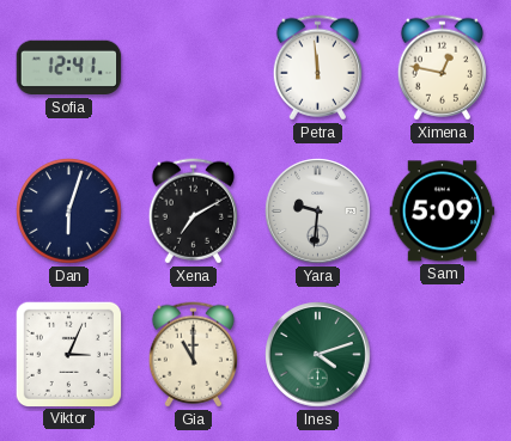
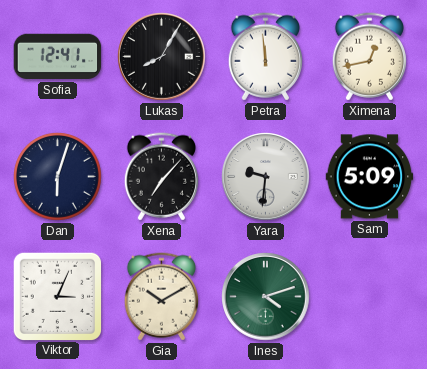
Lukas: none -> 8:05
Ximena: 12:47 -> 12:43
Xena: 7:10 -> 7:07
Gia: 11:00 -> 10:10
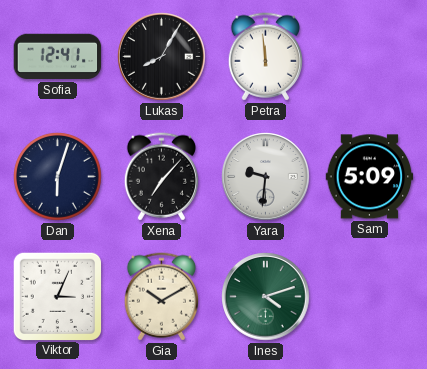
Ximena: 12:43 -> none
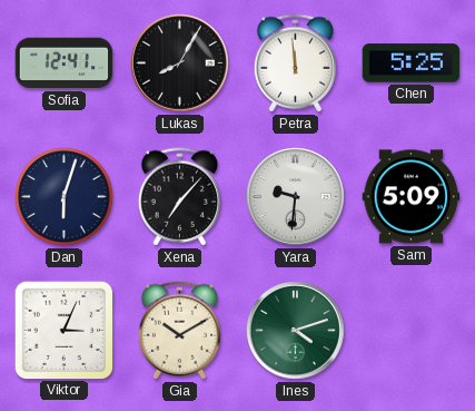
Chen: none -> 5:25
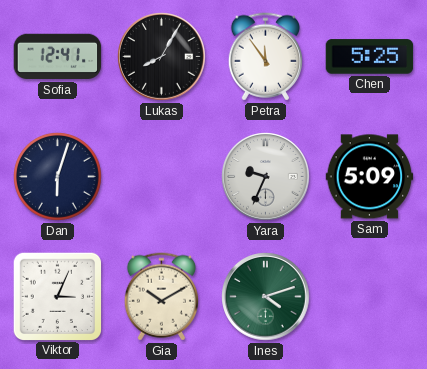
Petra: 11:59 -> 11:54
Xena: 7:07 -> none
Yara: 9:31 -> 9:34
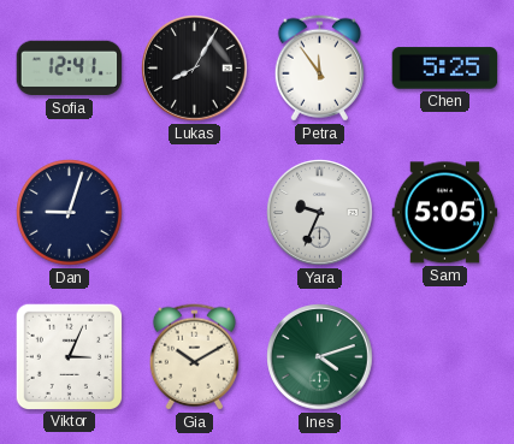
Dan: 6:03 -> 9:03
Sam: 5:09 -> 5:05
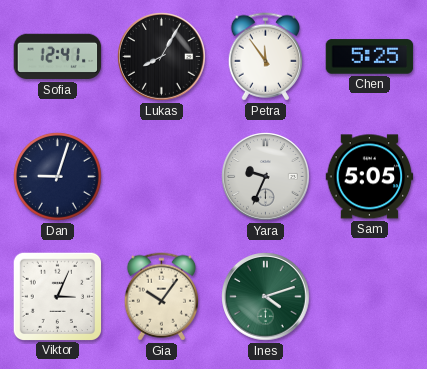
Gia: 10:10 -> 10:06
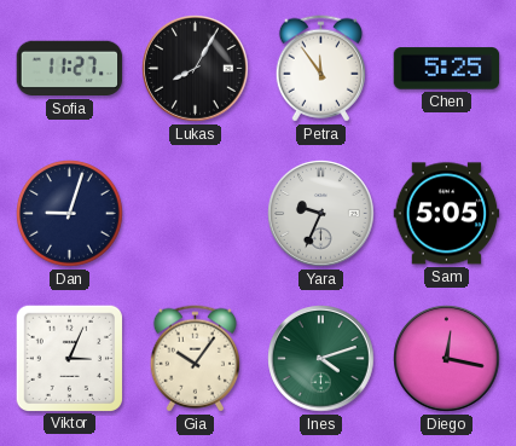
Sofia: 12:41 -> 11:27
Diego: none -> 12:17
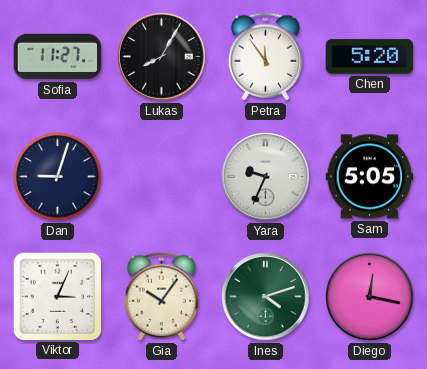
Chen: 5:25 -> 5:20
